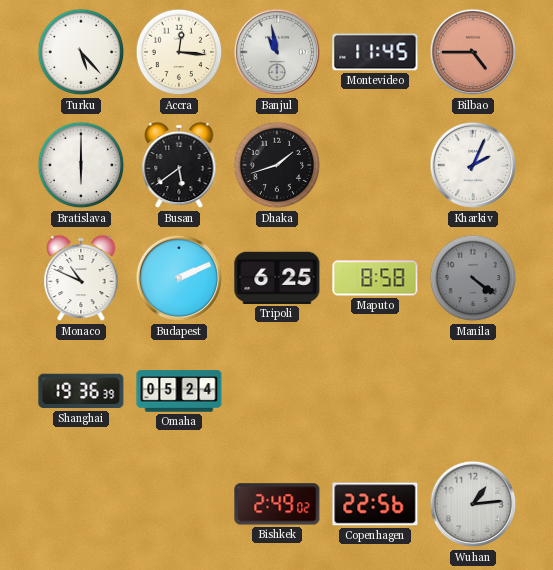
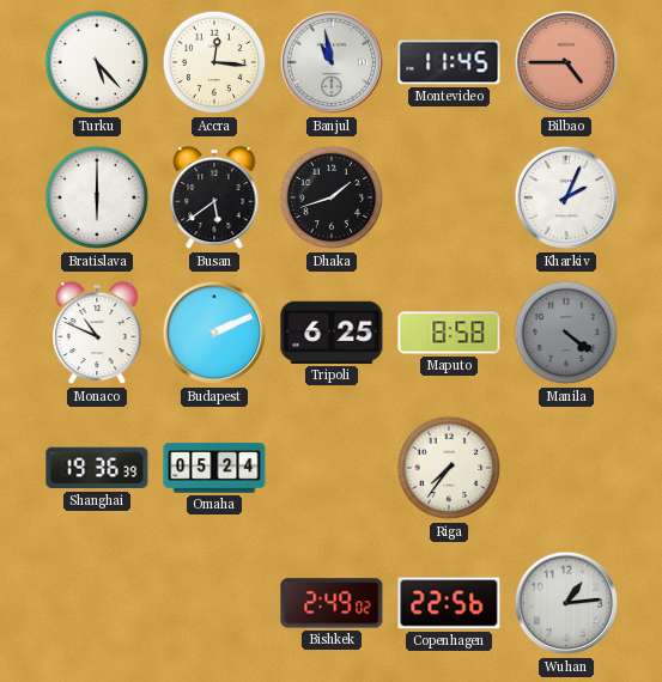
Riga: none -> 7:36
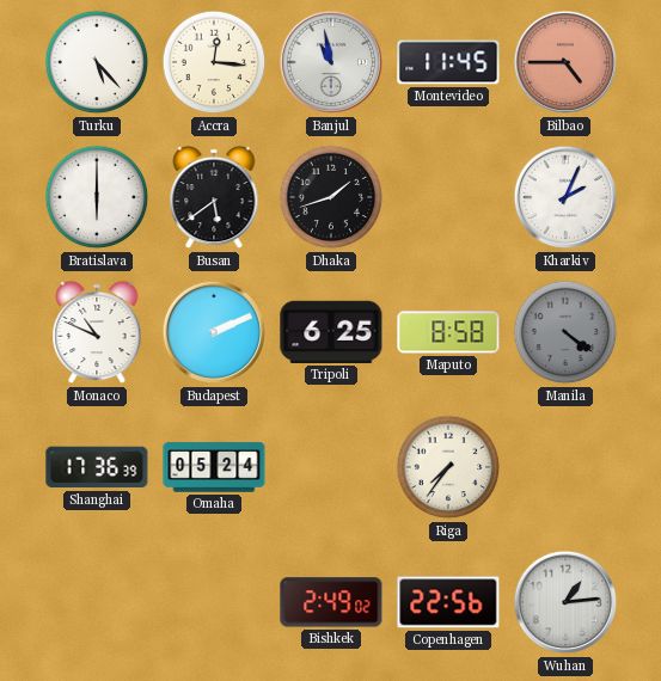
Shanghai: 19:36 -> 17:36
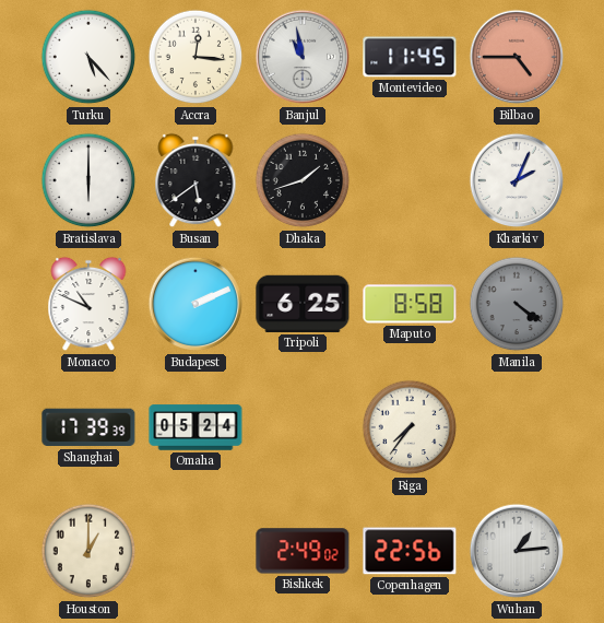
Shanghai: 17:36 -> 17:39
Houston: none -> 1:00
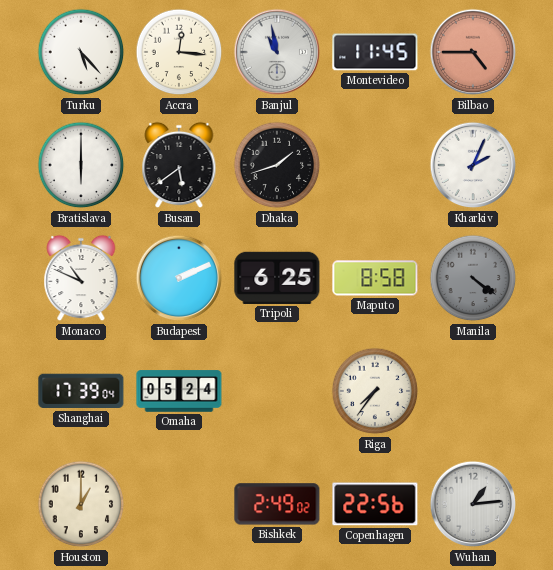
Shanghai: 17:39:39 -> 17:39:04
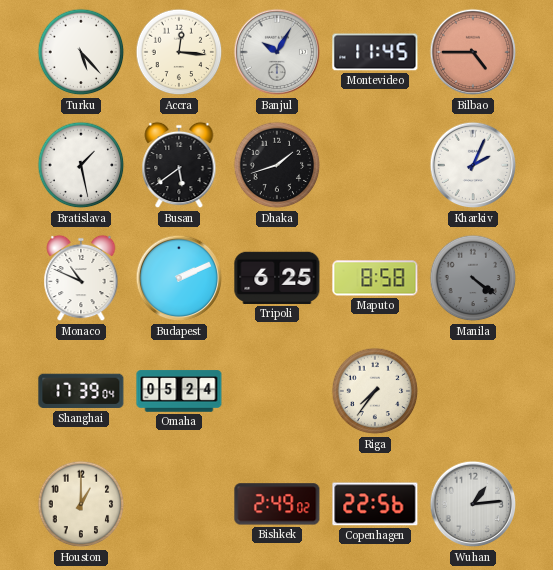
Banjul: 10:58 -> 10:05
Bratislava: 6:00 -> 1:28
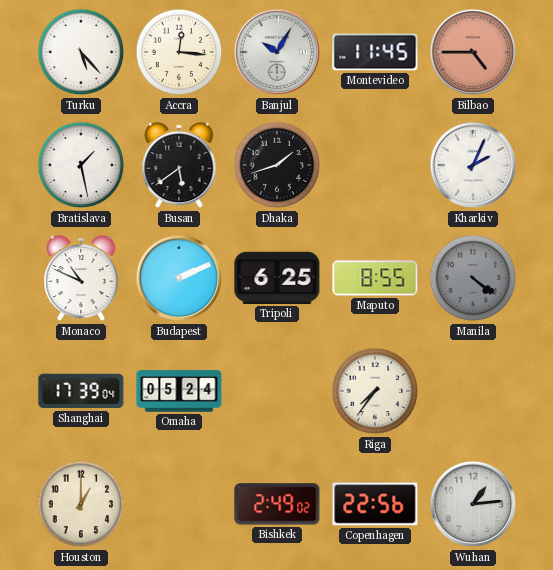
Maputo: 8:58 -> 8:55
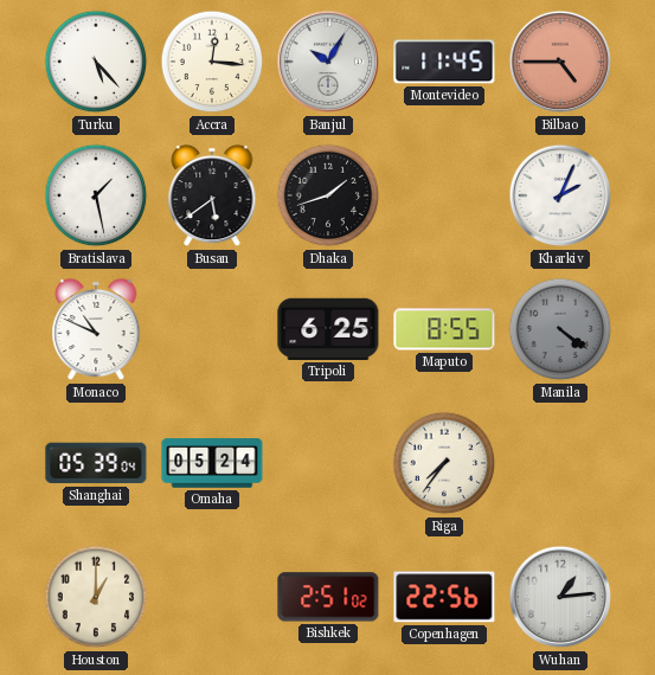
Budapest: 2:11 -> none
Shanghai: 17:39 -> 05:39
Bishkek: 2:49 -> 2:51
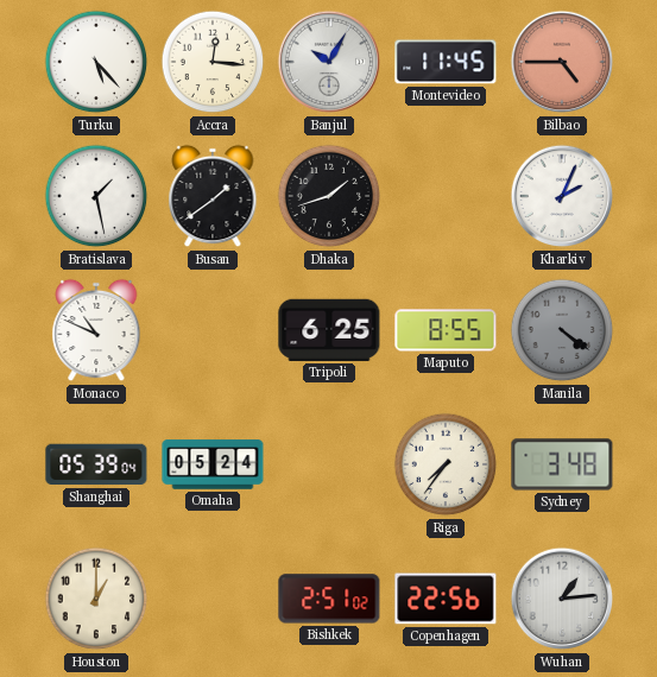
Busan: 5:39 -> 1:39
Sydney: none -> 3:48
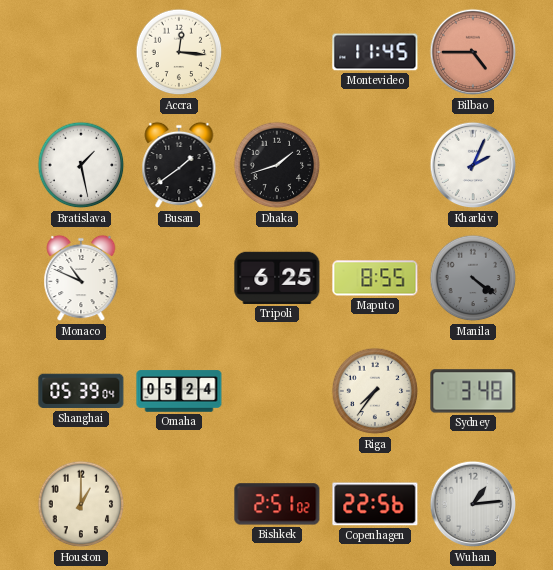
Turku: 5:23 -> none
Banjul: 10:05 -> none
